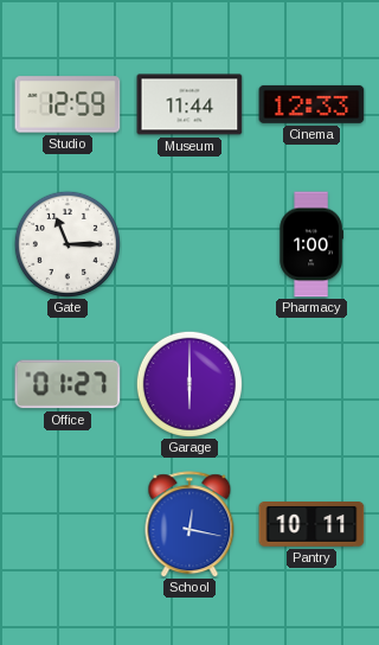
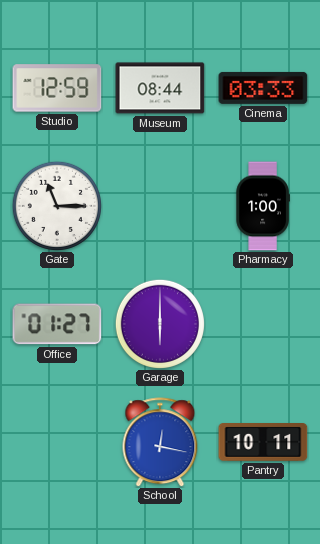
Museum: 11:44 -> 08:44
Cinema: 12:33 -> 03:33
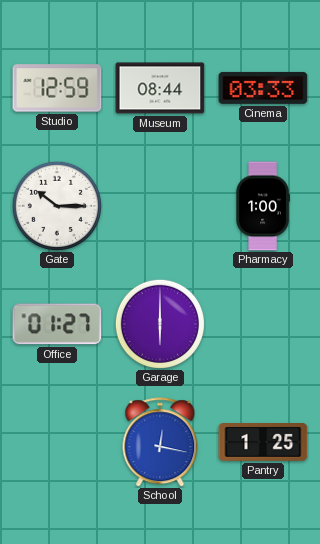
Gate: 11:15 -> 10:15
Pantry: 10:11 -> 1:25
